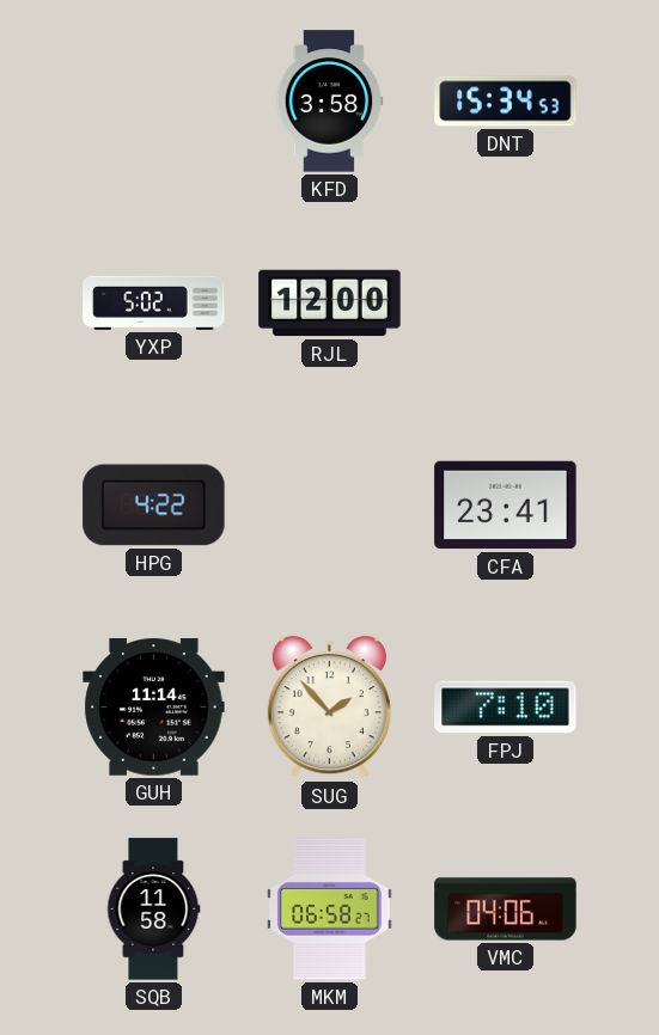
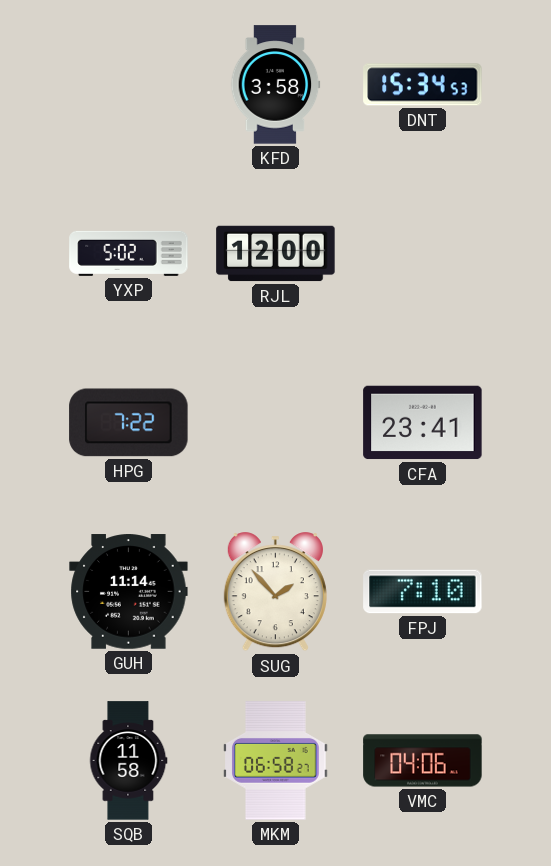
HPG: 4:22 -> 7:22
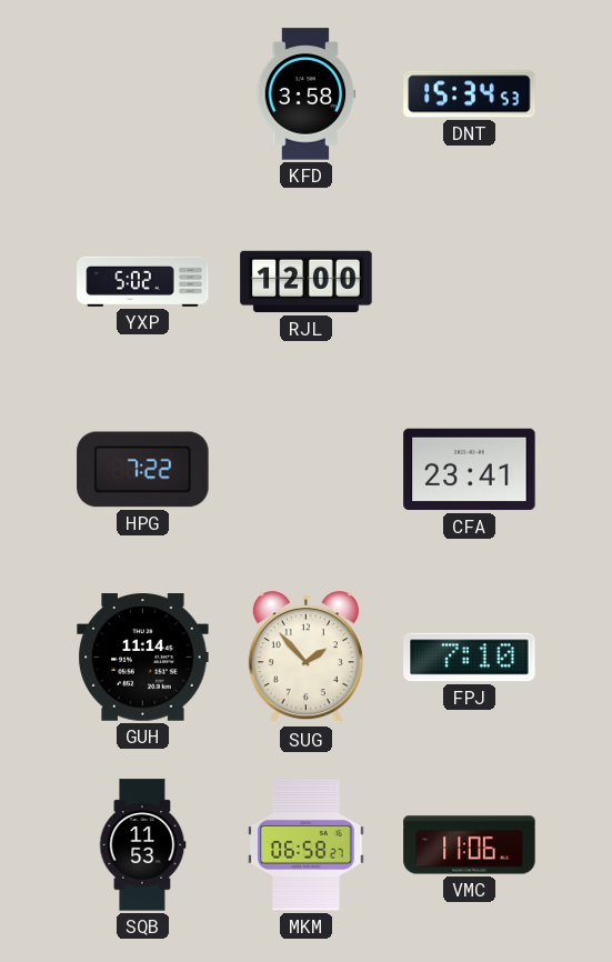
SQB: 11:58 -> 11:53
VMC: 04:06 -> 11:06
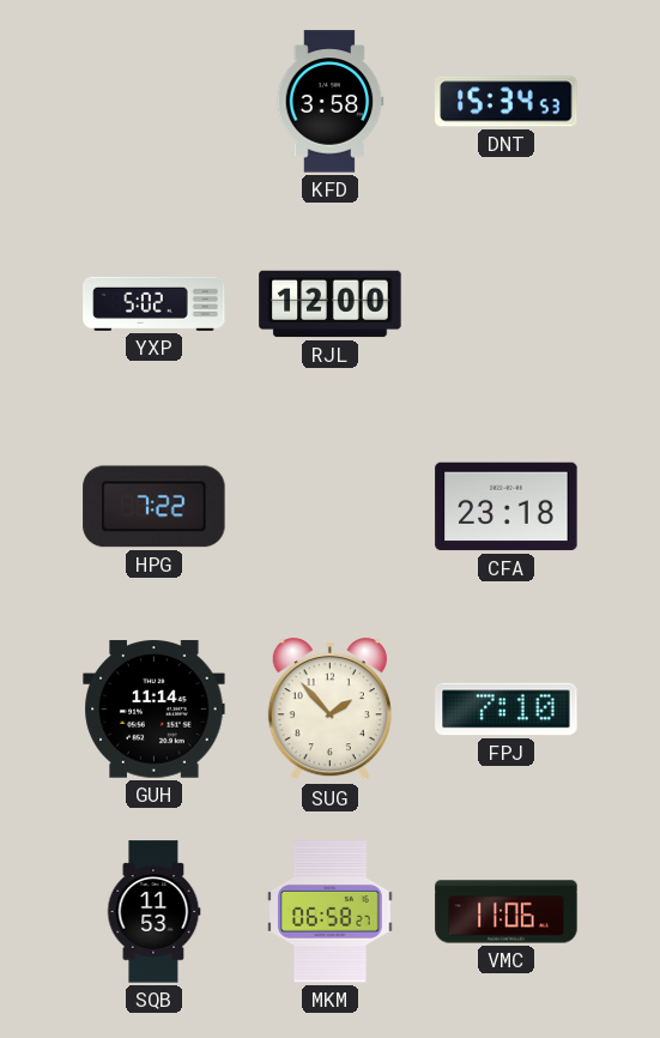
CFA: 23:41 -> 23:18
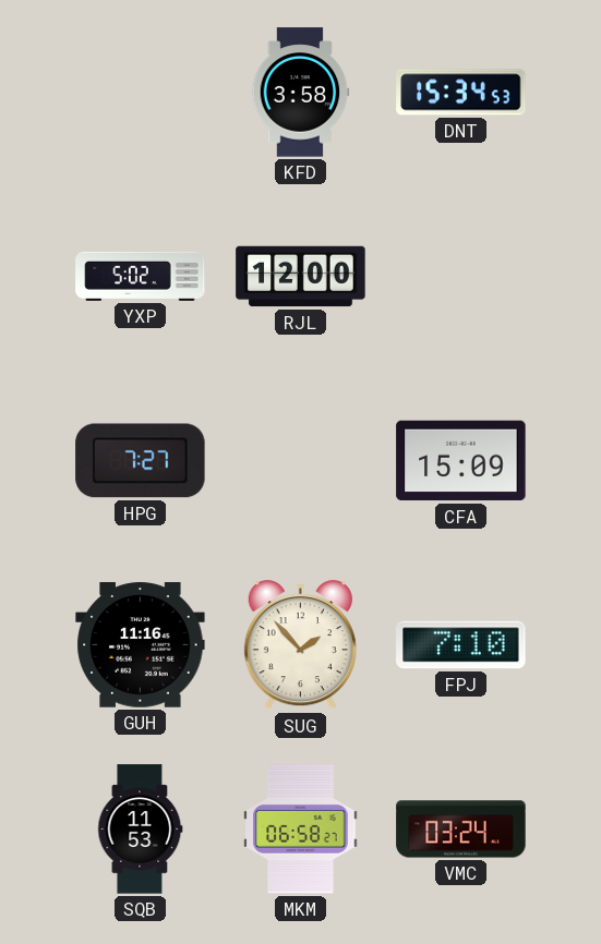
HPG: 7:22 -> 7:27
CFA: 23:18 -> 15:09
GUH: 11:14 -> 11:16
VMC: 11:06 -> 03:24
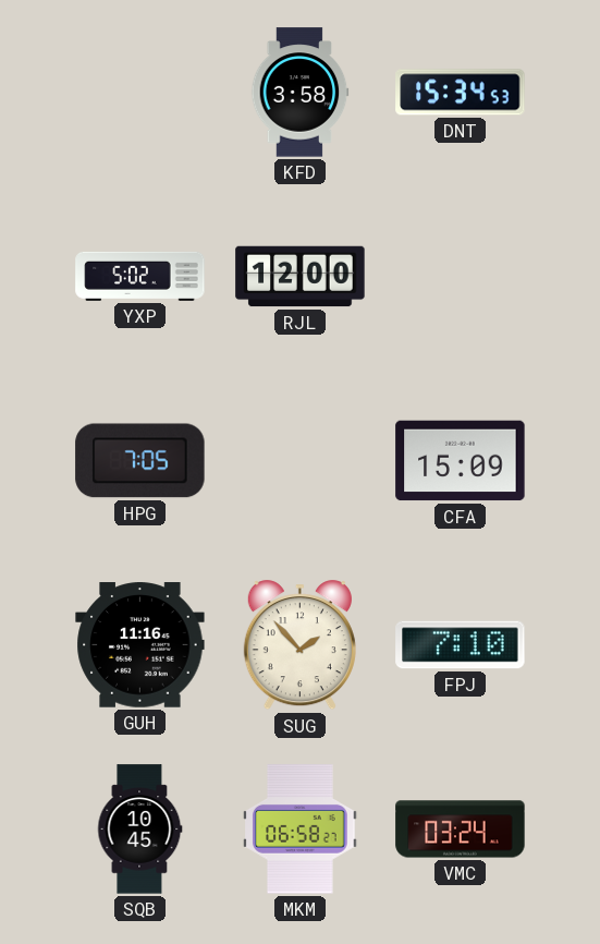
HPG: 7:27 -> 7:05
SQB: 11:53 -> 10:45
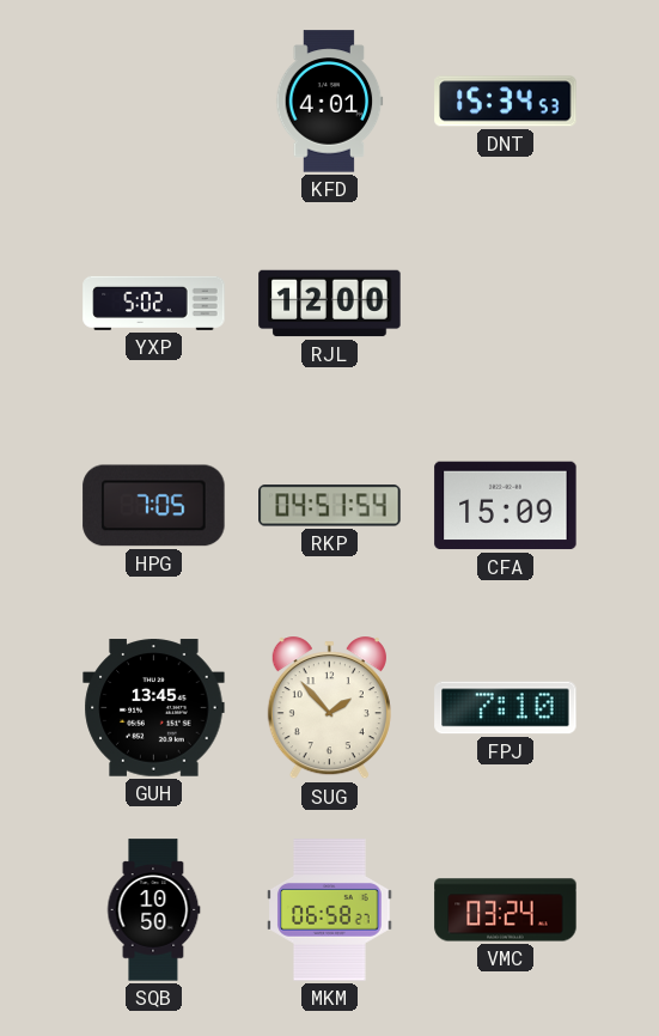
KFD: 3:58 -> 4:01
RKP: none -> 04:51
GUH: 11:16 -> 13:45
SQB: 10:45 -> 10:50
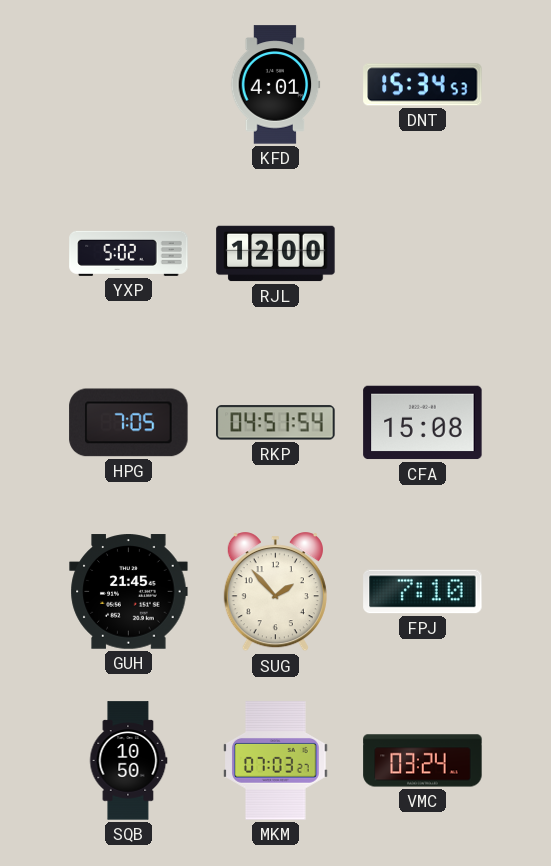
CFA: 15:09 -> 15:08
GUH: 13:45 -> 21:45
MKM: 06:58 -> 07:03
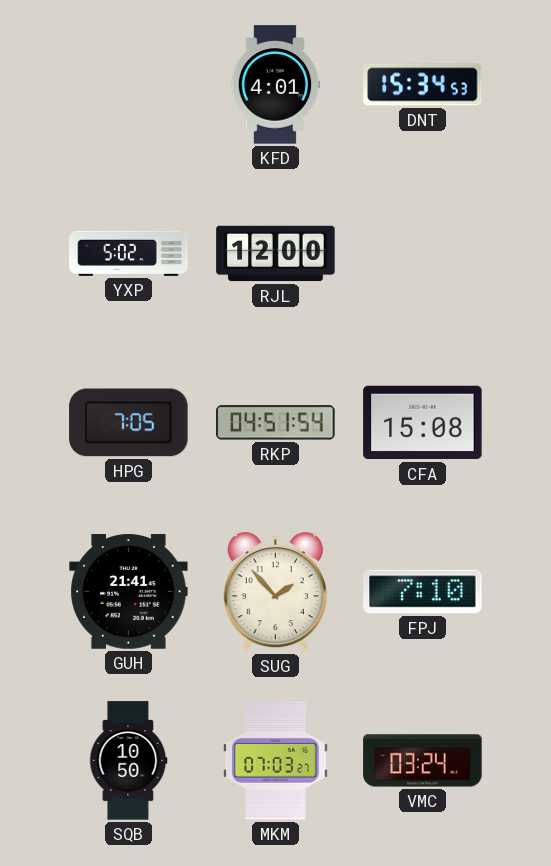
GUH: 21:45 -> 21:41
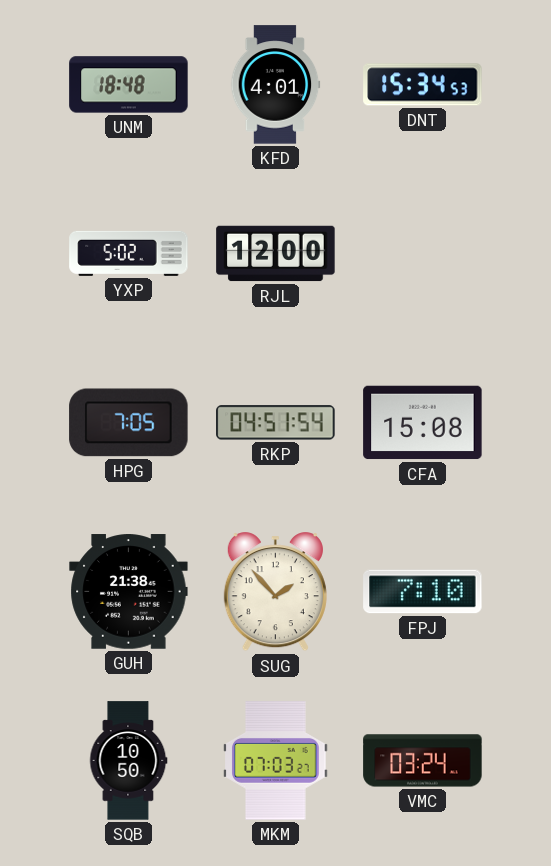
UNM: none -> 18:48
GUH: 21:41 -> 21:38
